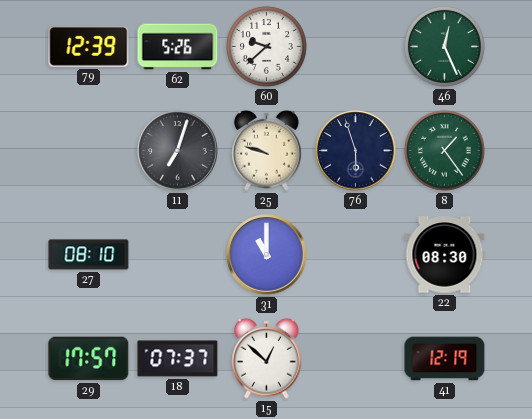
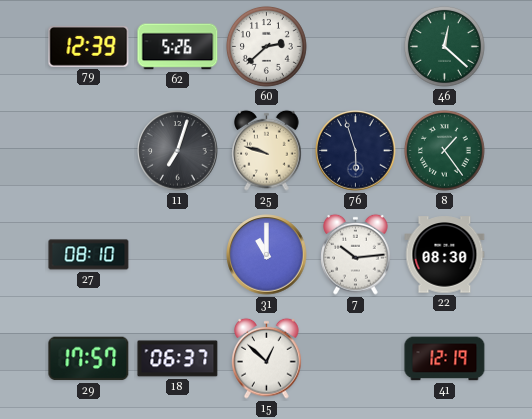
60: 9:38 -> 2:38
46: 12:26 -> 12:22
7: none -> 10:14
18: 07:37 -> 06:37
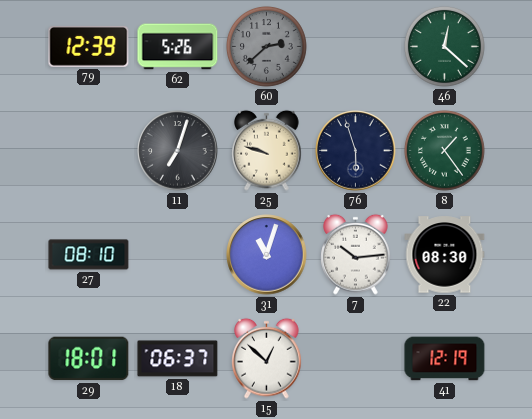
60 dial: white -> grey
31: 11:00 -> 11:03
29: 17:57 -> 18:01
